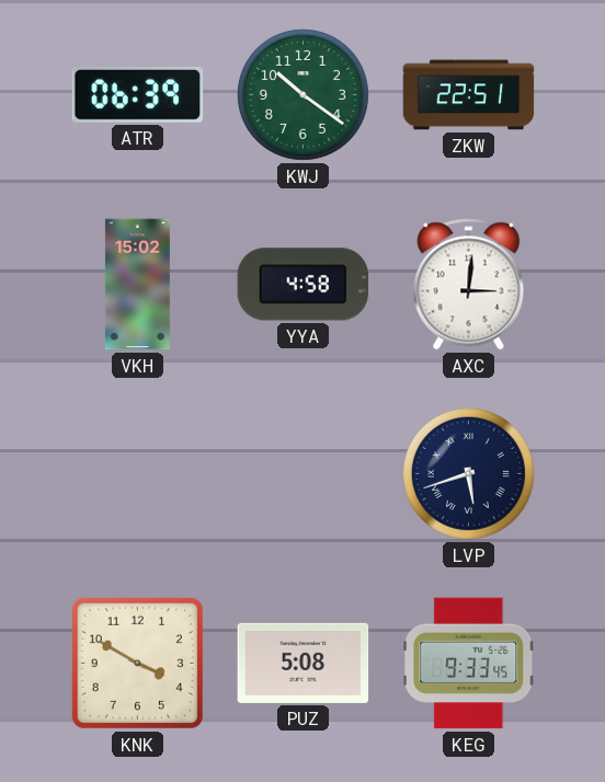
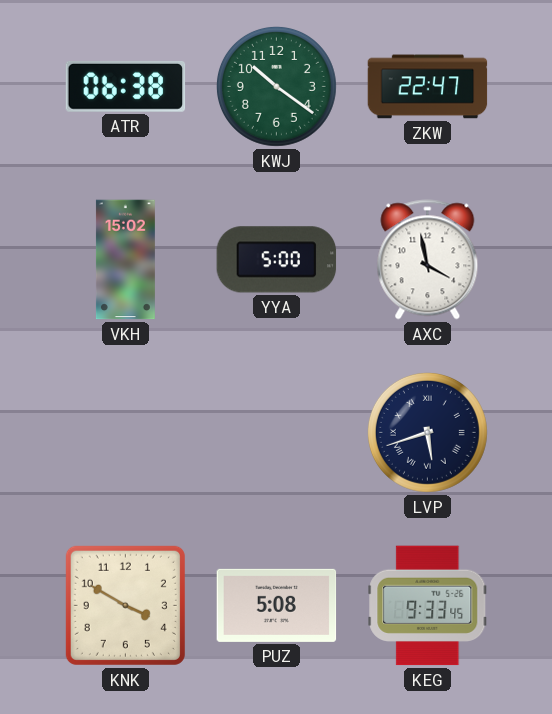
ATR: 06:39 -> 06:38
ZKW: 22:51 -> 22:47
YYA: 4:58 -> 5:00
AXC: 3:01 -> 3:58
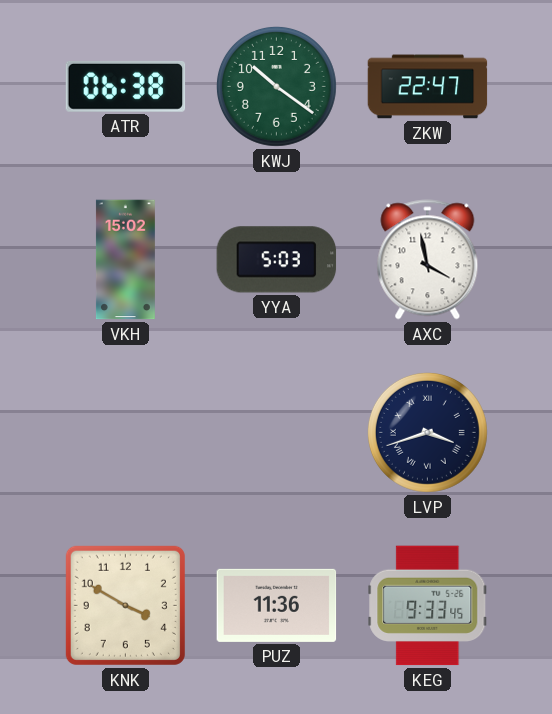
YYA: 5:00 -> 5:03
LVP: 5:42 -> 3:42
PUZ: 5:08 -> 11:36
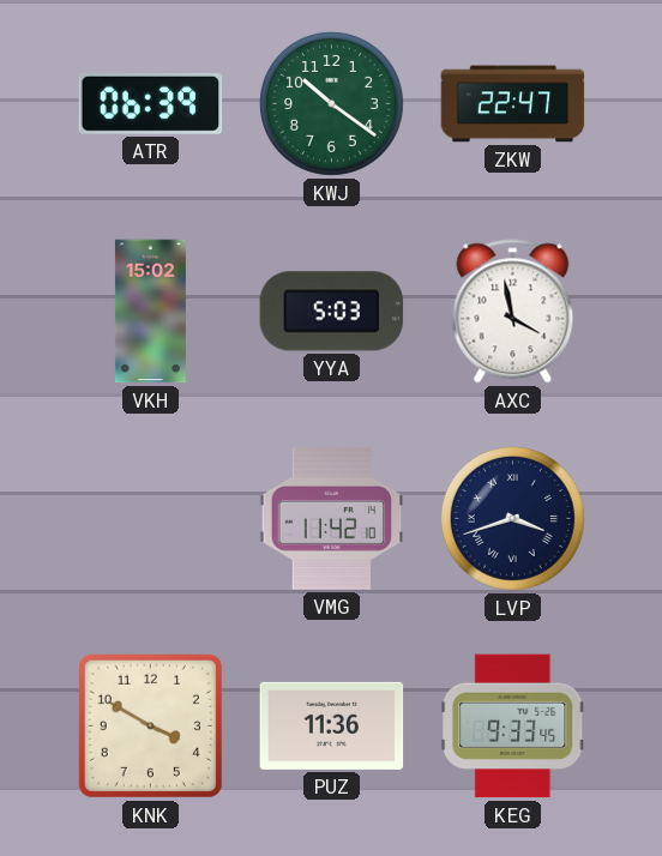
ATR: 06:38 -> 06:39
VMG: none -> 11:42
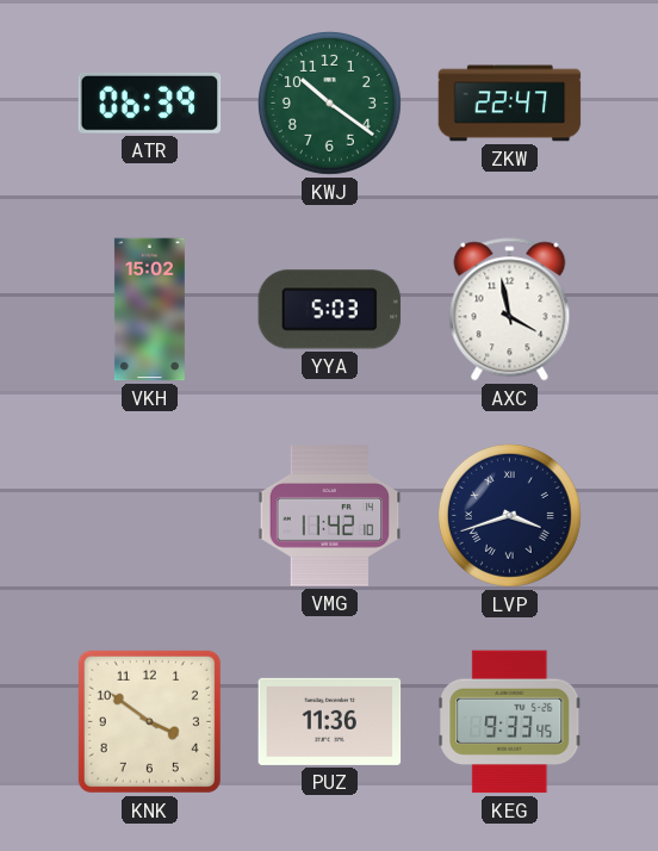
KNK: 3:50 -> 3:51
